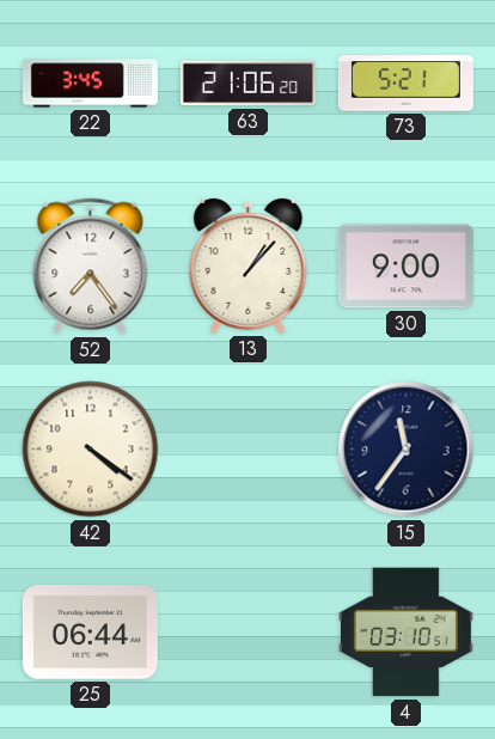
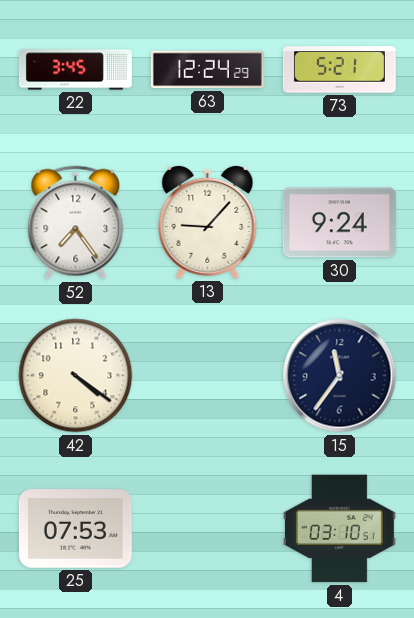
63: 21:06 -> 12:24
13: 1:07 -> 9:07
30: 9:00 -> 9:24
25: 06:44 -> 07:53
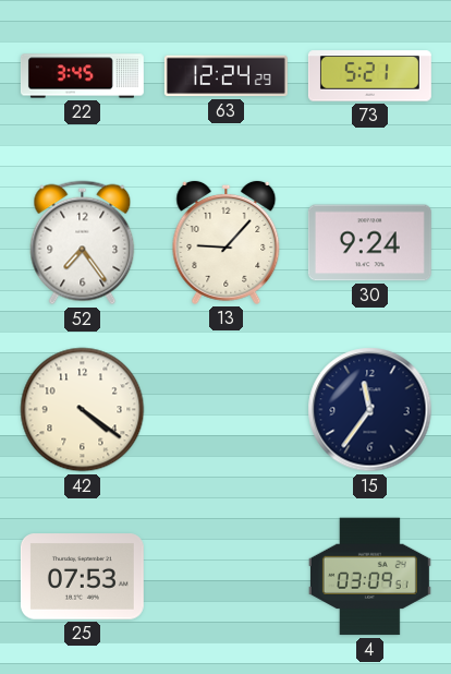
4: 03:10 -> 03:09
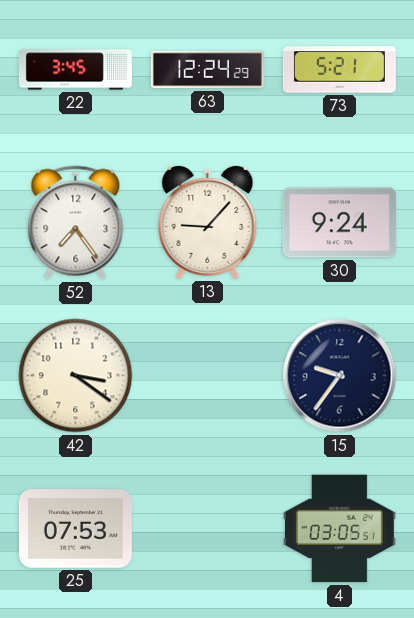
42: 4:21 -> 3:21
15: 11:36 -> 9:36
4: 03:09 -> 03:05
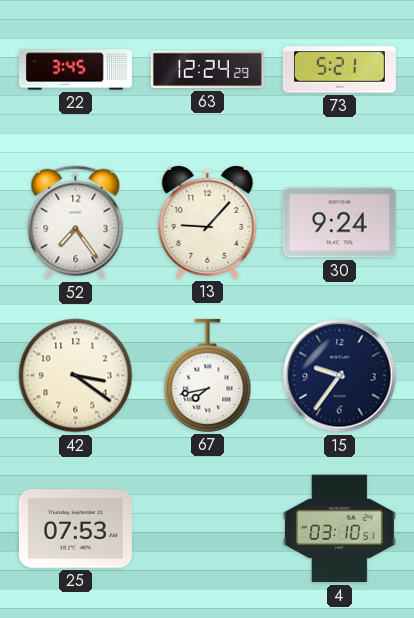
67: none -> 7:43
4: 03:05 -> 03:10
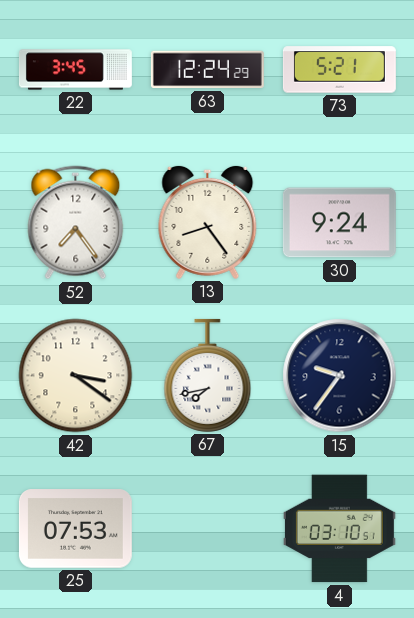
13: 9:07 -> 8:24
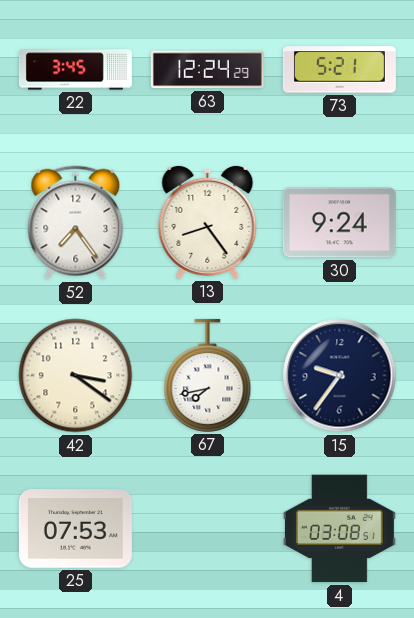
4: 03:10 -> 03:08
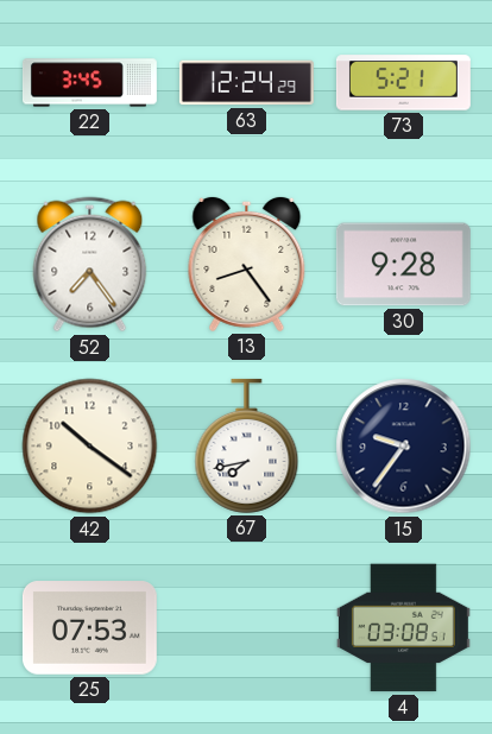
30: 9:24 -> 9:28
42: 3:21 -> 10:21
